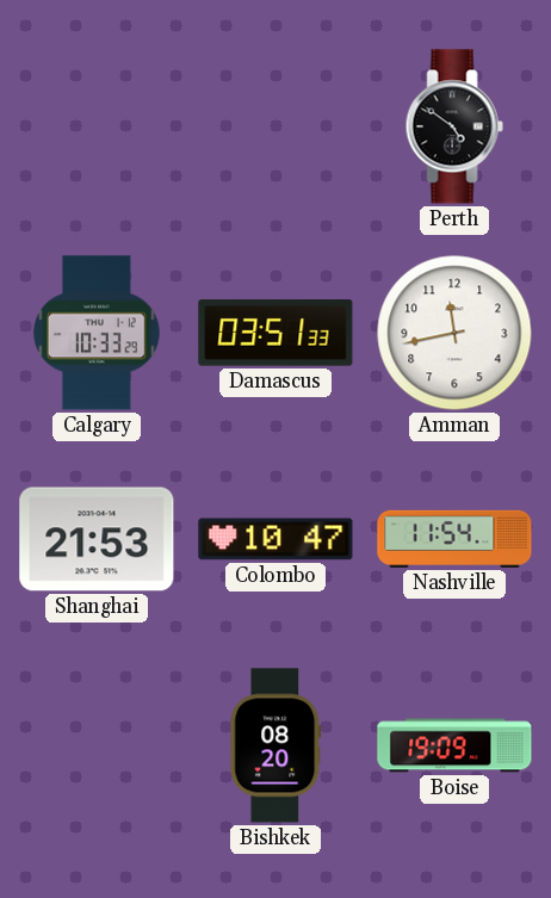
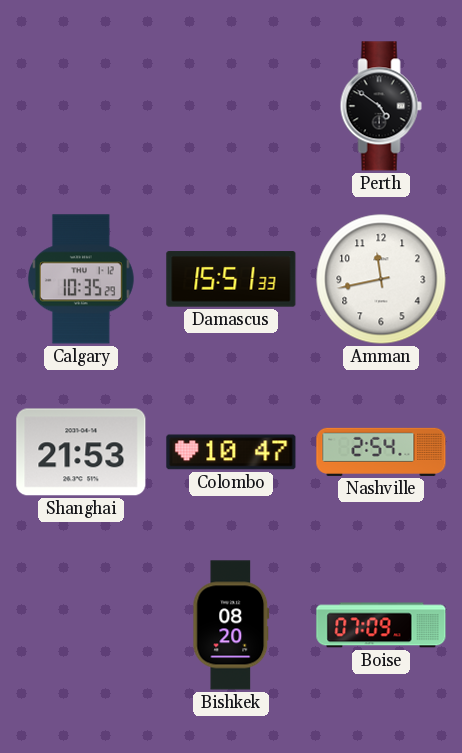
Calgary: 10:33 -> 10:35
Damascus: 03:51 -> 15:51
Nashville: 11:54 -> 2:54
Boise: 19:09 -> 07:09
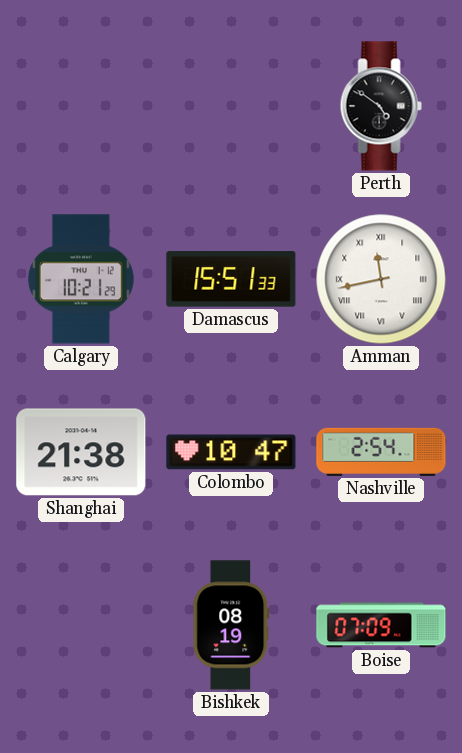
Calgary: 10:35 -> 10:21
Amman numerals: Arabic -> Roman
Shanghai: 21:53 -> 21:38
Bishkek: 08:20 -> 08:19
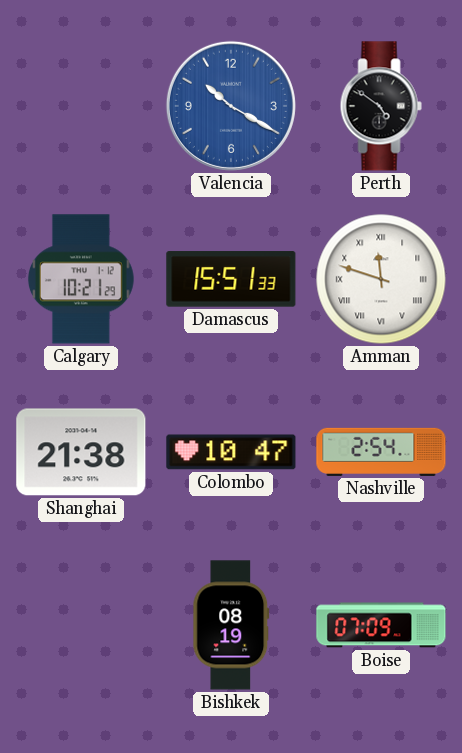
Valencia: none -> 10:20
Amman: 11:43 -> 11:48
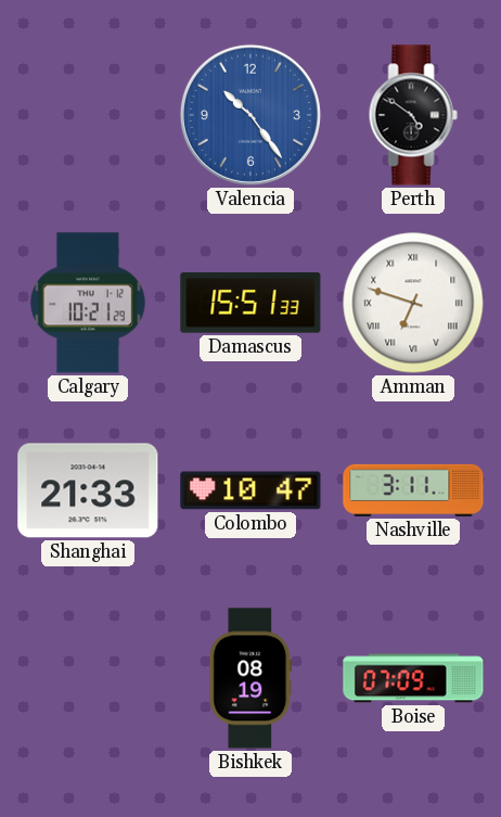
Valencia: 10:20 -> 10:24
Amman: 11:48 -> 6:48
Shanghai: 21:38 -> 21:33
Nashville: 2:54 -> 3:11
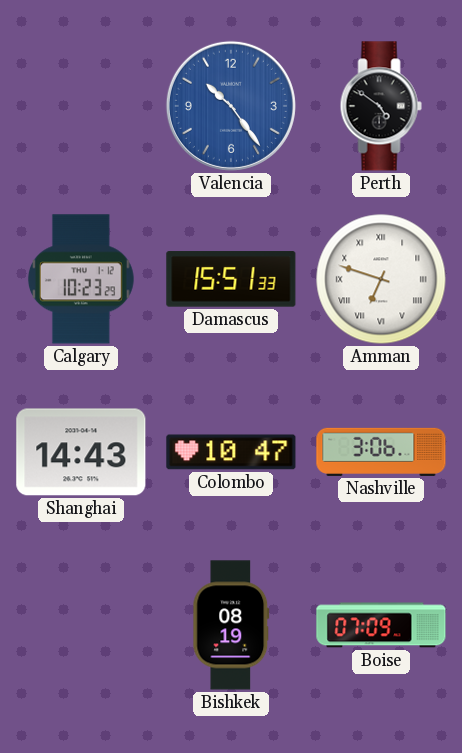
Calgary: 10:21 -> 10:23
Shanghai: 21:33 -> 14:43
Nashville: 3:11 -> 3:06
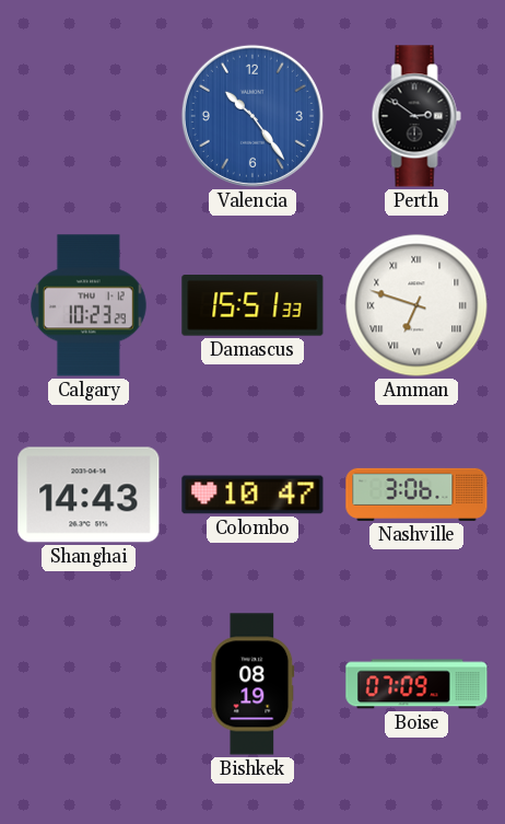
Perth: 4:51 -> 2:51
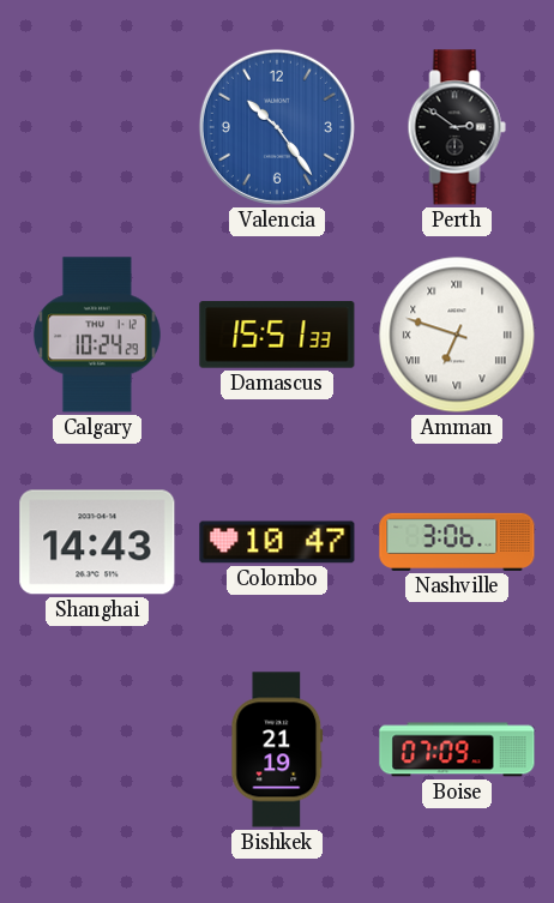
Calgary: 10:23 -> 10:24
Bishkek: 08:19 -> 21:19
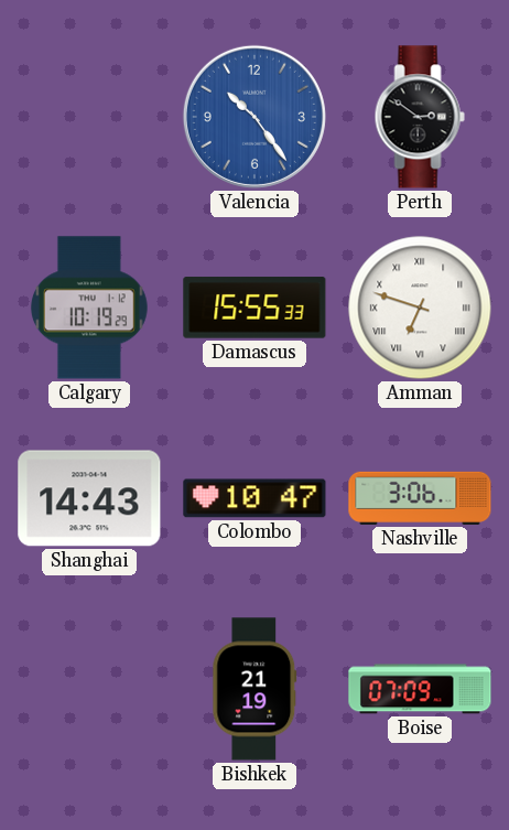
Calgary: 10:24 -> 10:19
Damascus: 15:51 -> 15:55
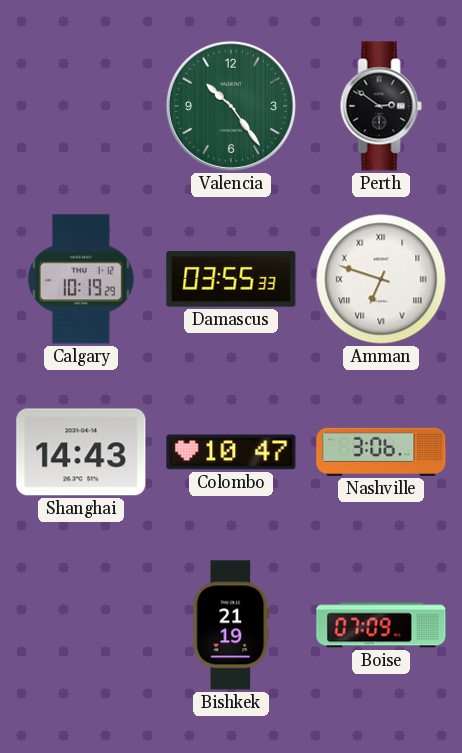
Valencia dial: blue -> green
Damascus: 15:55 -> 03:55
